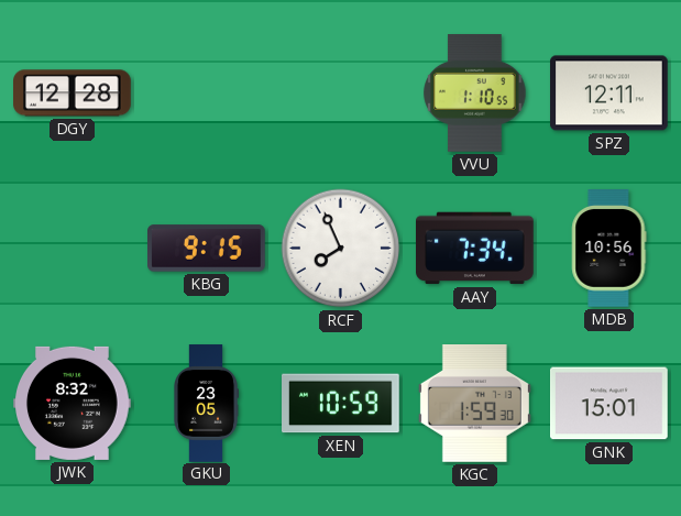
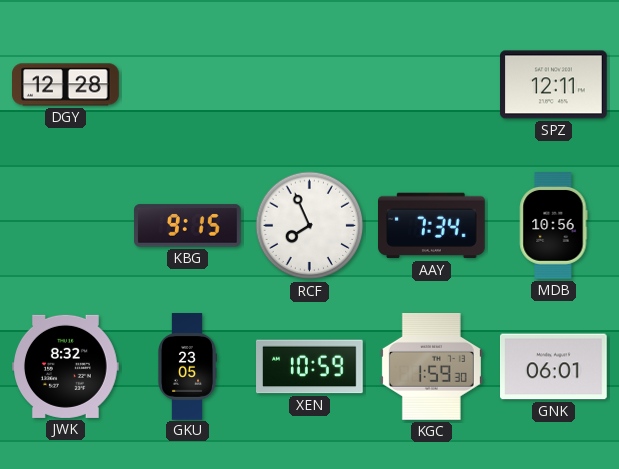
VVU: 1:10 -> none
GNK: 15:01 -> 06:01
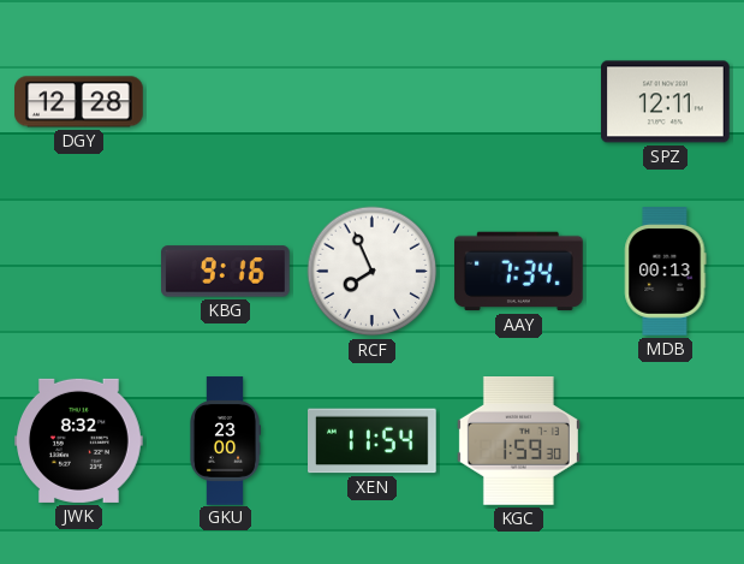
KBG: 9:15 -> 9:16
MDB: 10:56 -> 00:13
GKU: 23:05 -> 23:00
XEN: 10:59 -> 11:54
GNK: 06:01 -> none
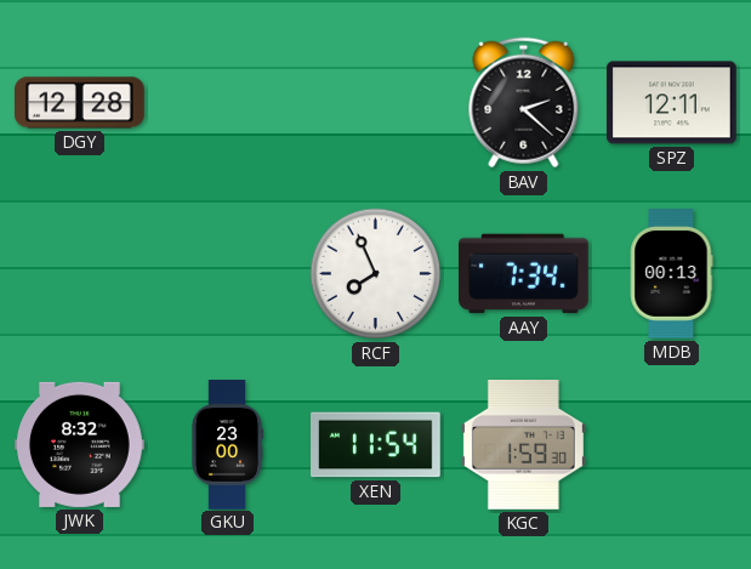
BAV: none -> 2:22
KBG: 9:16 -> none
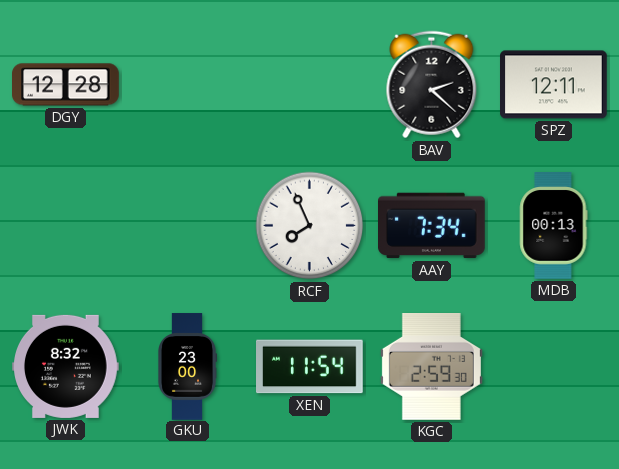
KGC: 1:59 -> 2:59
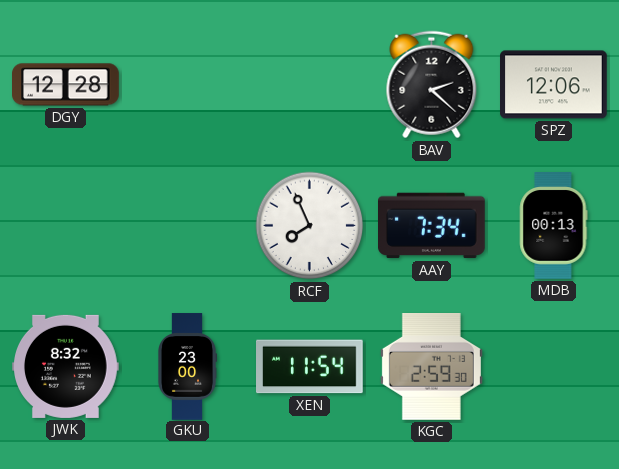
SPZ: 12:11 -> 12:06
